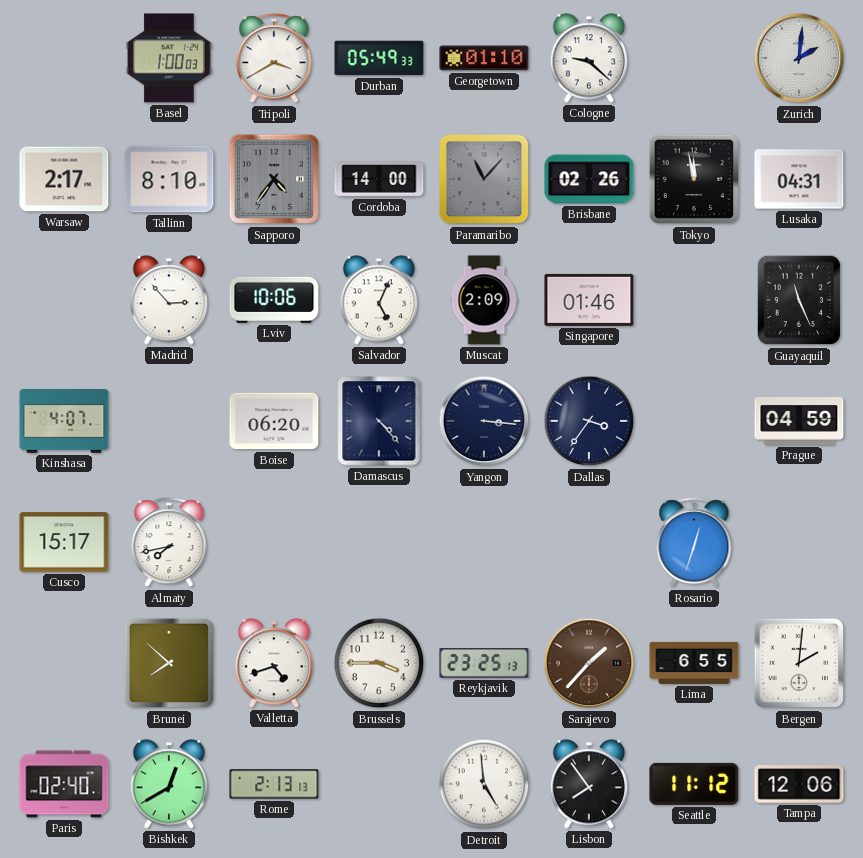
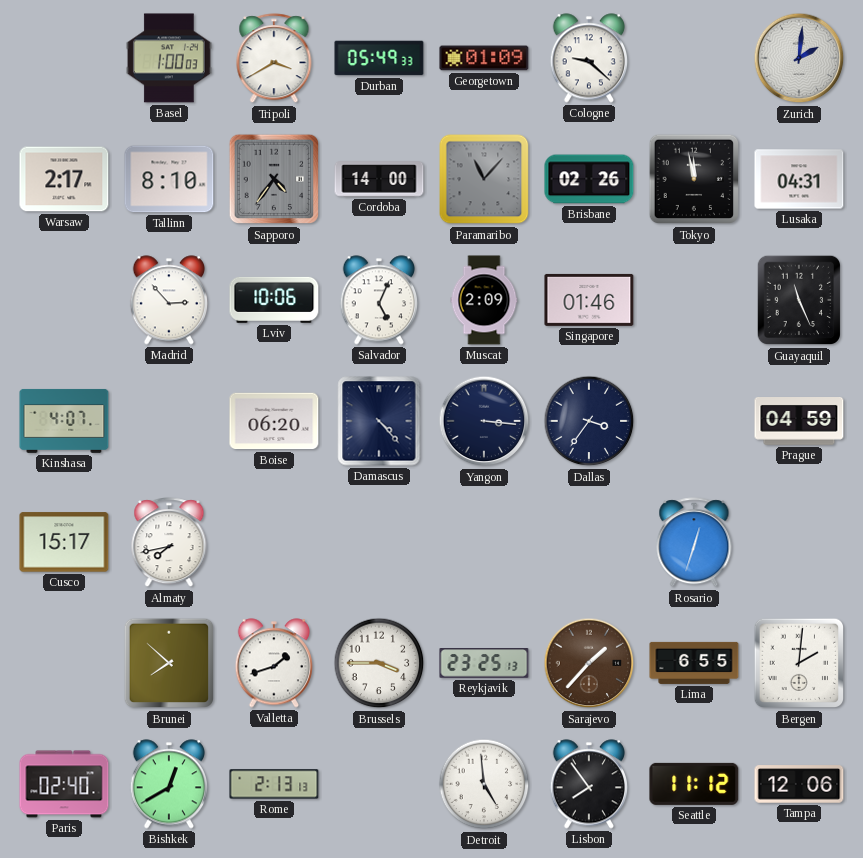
Georgetown: 01:10 -> 01:09
Valletta: 4:42 -> 1:42
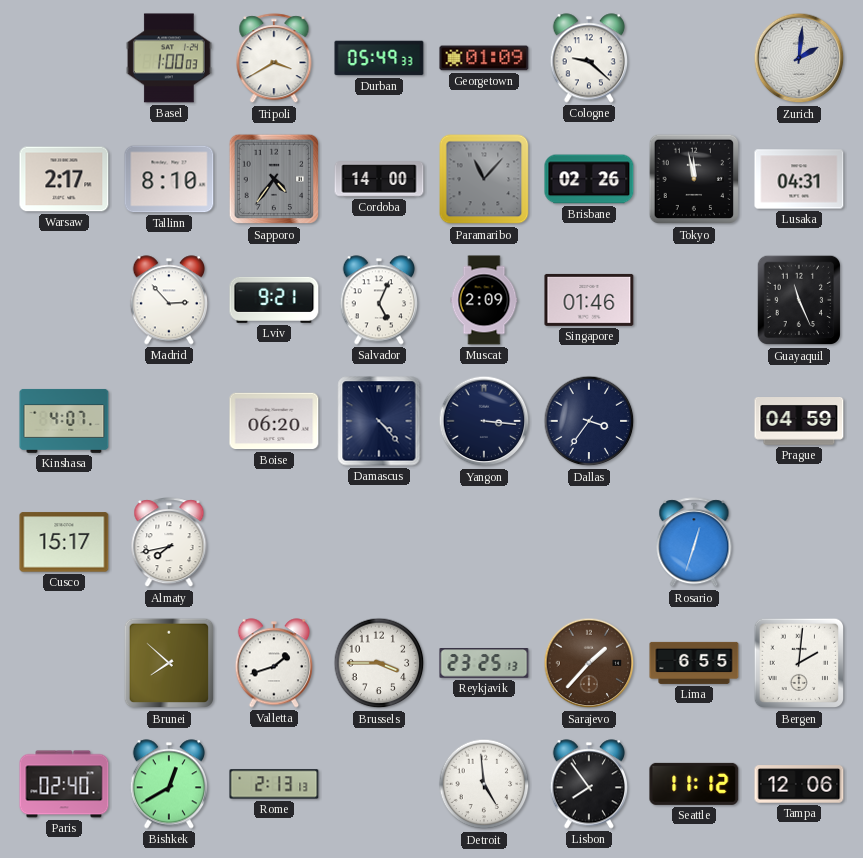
Lviv: 10:06 -> 9:21
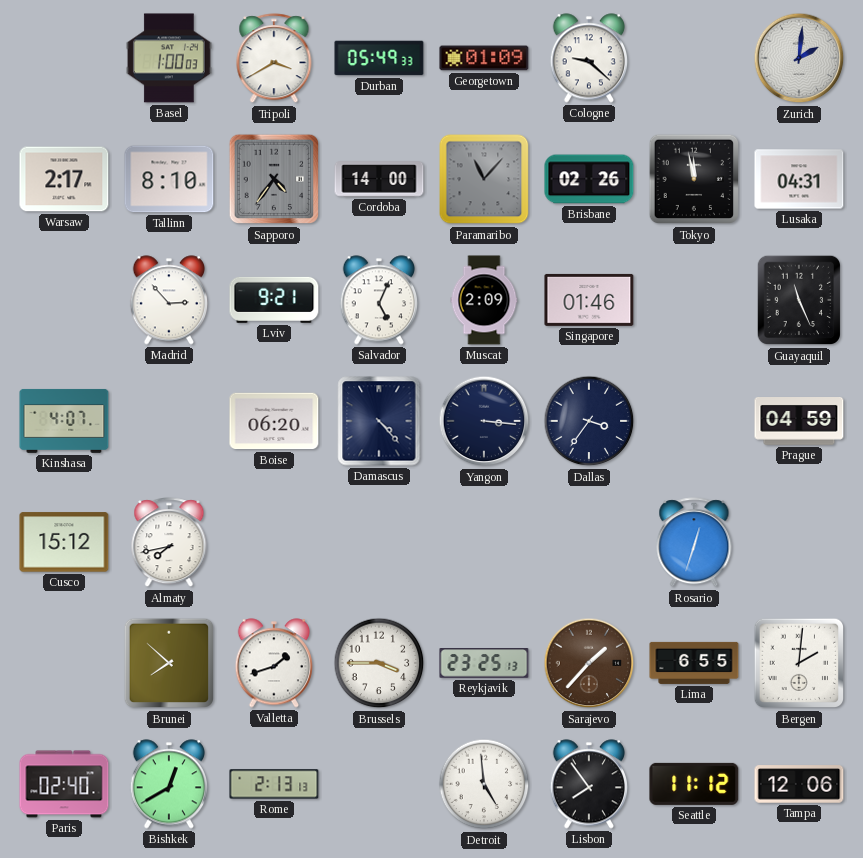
Cusco: 15:17 -> 15:12
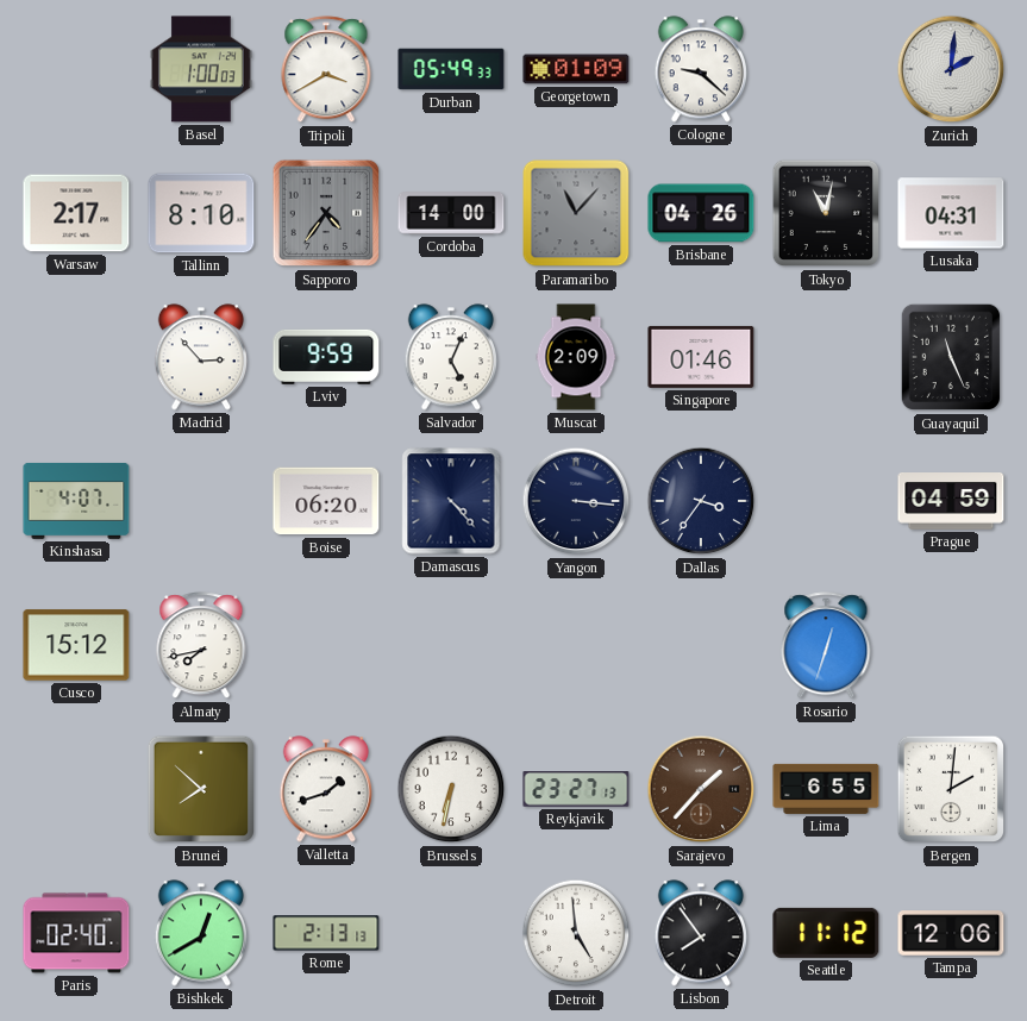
Brisbane: 02:26 -> 04:26
Tokyo: 11:58 -> 11:02
Lviv: 9:21 -> 9:59
Brussels: 3:45 -> 6:32
Reykjavik: 23:25 -> 23:27
